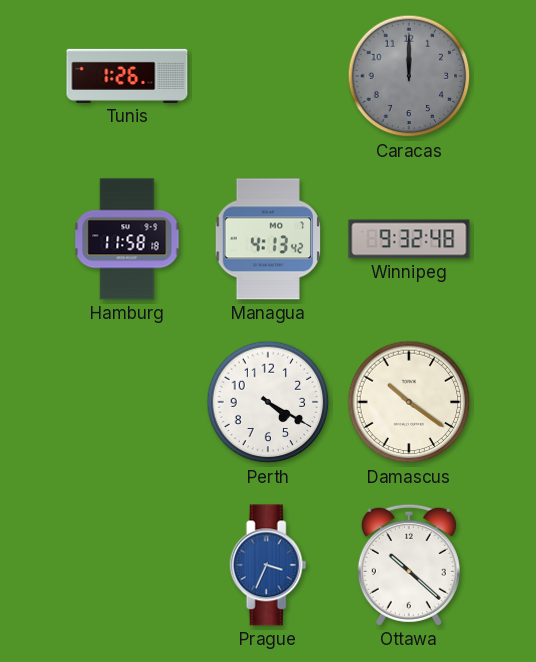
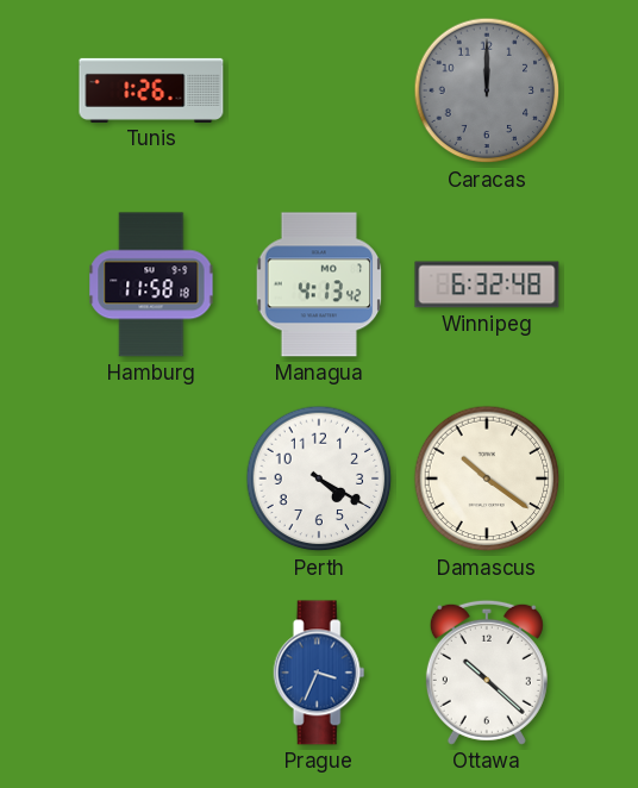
Winnipeg: 9:32 -> 6:32
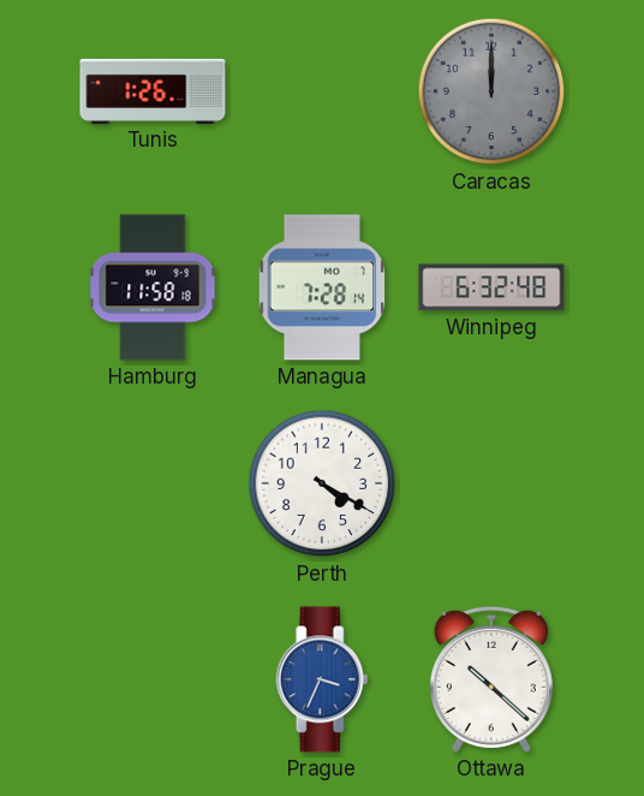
Managua: 4:13 -> 7:28
Damascus: 10:21 -> none
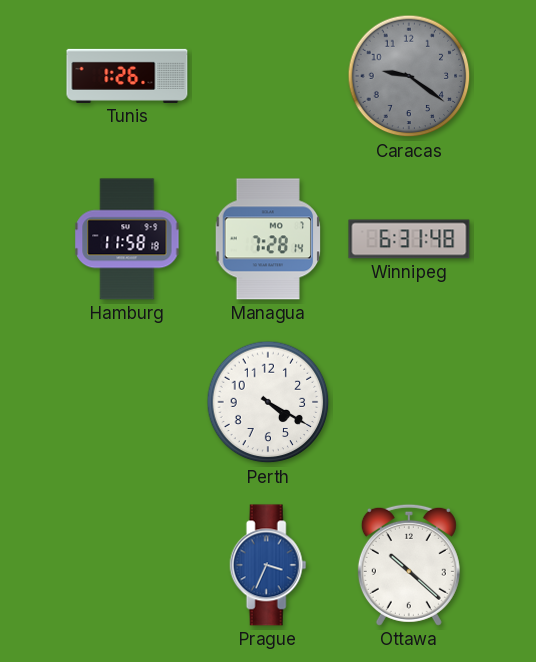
Caracas: 12:00 -> 9:21
Winnipeg: 6:32 -> 6:31
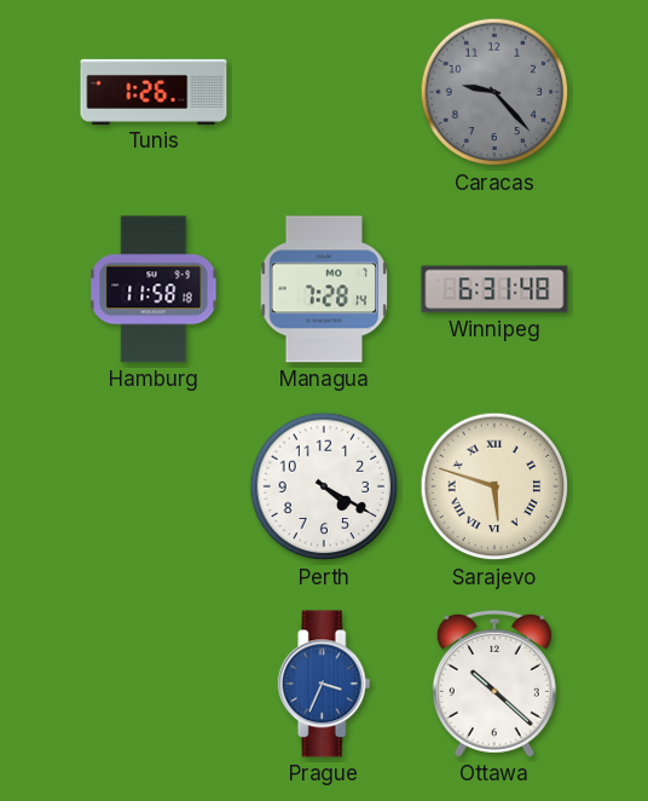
Caracas: 9:21 -> 9:23
Sarajevo: none -> 5:48
